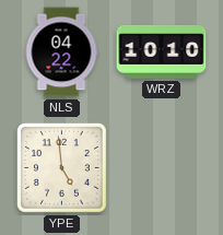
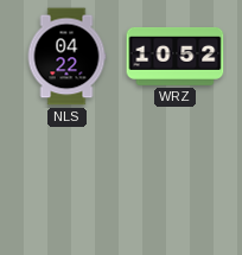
WRZ: 10:10 -> 10:52
YPE: 4:59 -> none
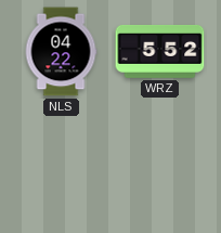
WRZ: 10:52 -> 5:52
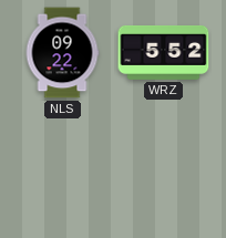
NLS: 04:22 -> 09:22
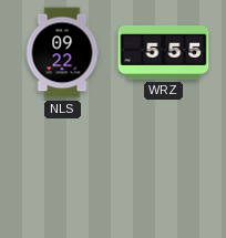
WRZ: 5:52 -> 5:55
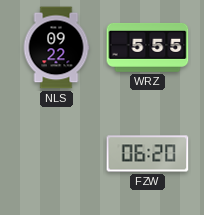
FZW: none -> 06:20
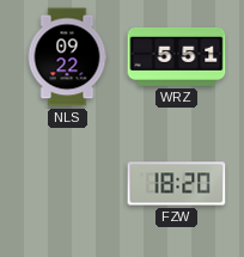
WRZ: 5:55 -> 5:51
FZW: 06:20 -> 18:20
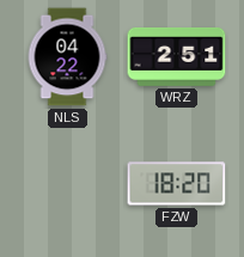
NLS: 09:22 -> 04:22
WRZ: 5:51 -> 2:51
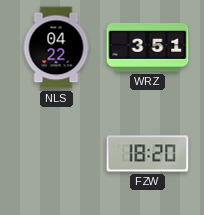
WRZ: 2:51 -> 3:51
